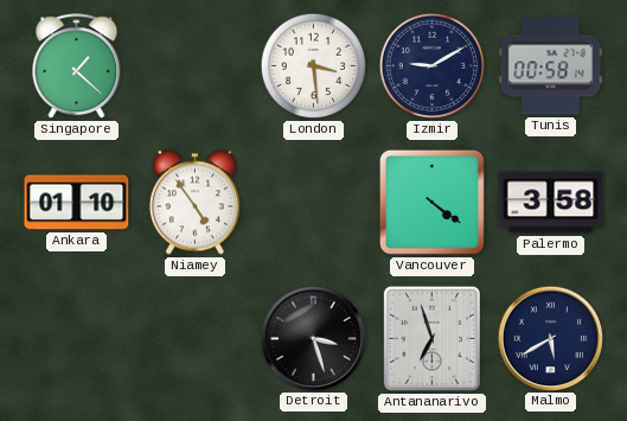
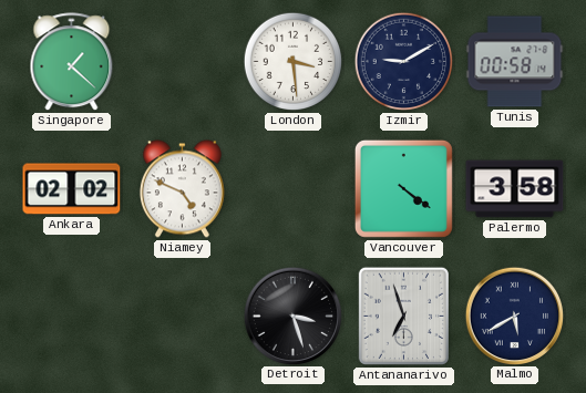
Ankara: 01:10 -> 02:02
Niamey: 4:54 -> 4:49
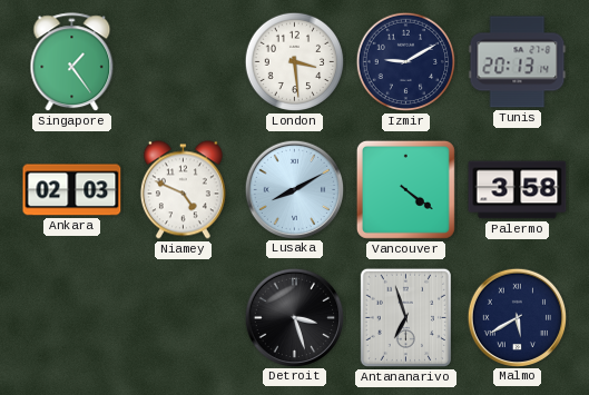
Singapore: 1:22 -> 1:24
Tunis: 00:58 -> 20:13
Ankara: 02:02 -> 02:03
Lusaka: none -> 8:10
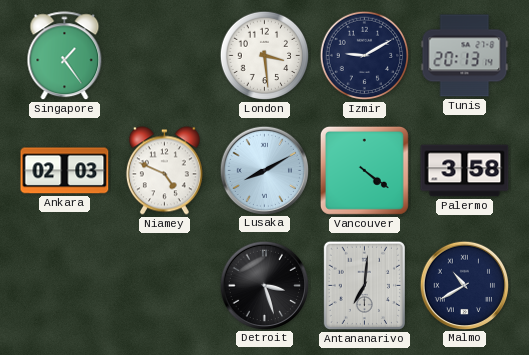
Antananarivo: 6:57 -> 7:01
Malmo: 5:40 -> 10:40
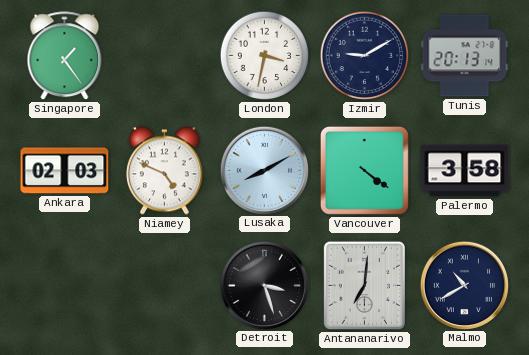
London: 3:29 -> 3:32
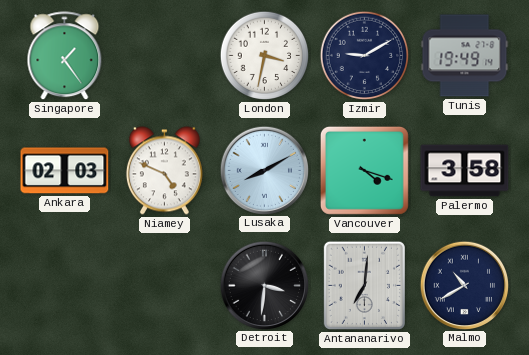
Tunis: 20:13 -> 19:49
Vancouver: 4:21 -> 4:18
Detroit: 3:27 -> 3:31
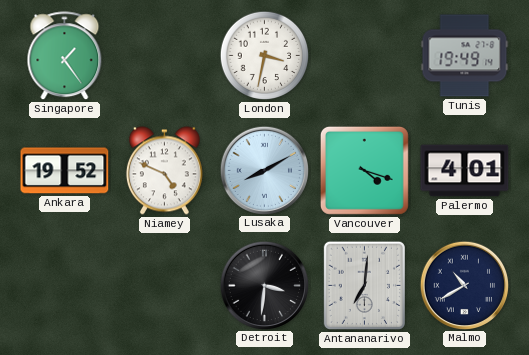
Izmir: 9:10 -> none
Ankara: 02:03 -> 19:52
Palermo: 3:58 -> 4:01
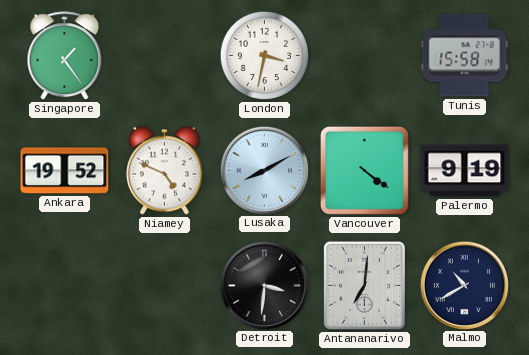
Tunis: 19:49 -> 15:58
Vancouver: 4:18 -> 4:21
Palermo: 4:01 -> 9:19
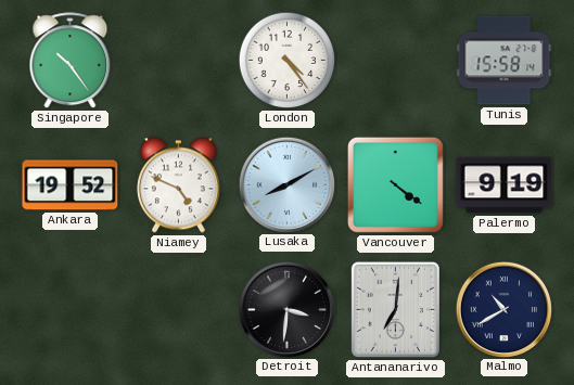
Singapore: 1:24 -> 10:24
London: 3:32 -> 4:24
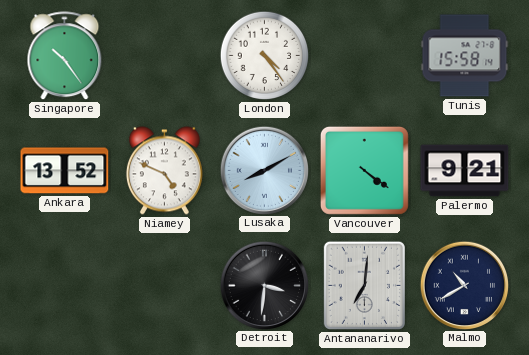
Ankara: 19:52 -> 13:52
Palermo: 9:19 -> 9:21
